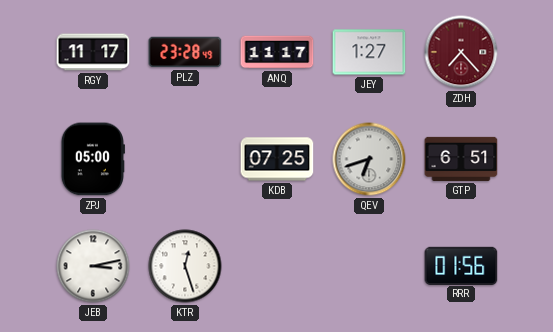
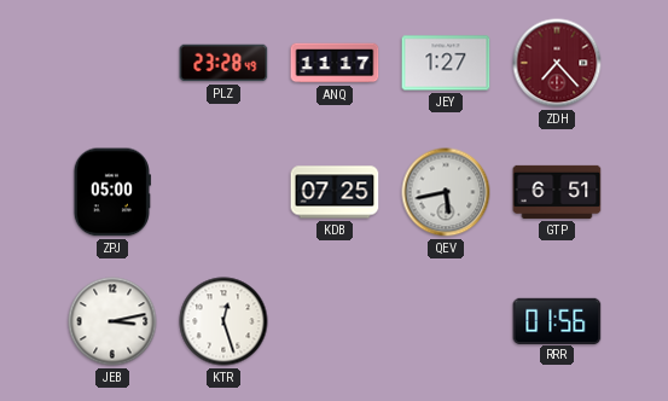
RGY: 11:17 -> none
QEV: 6:42 -> 5:43
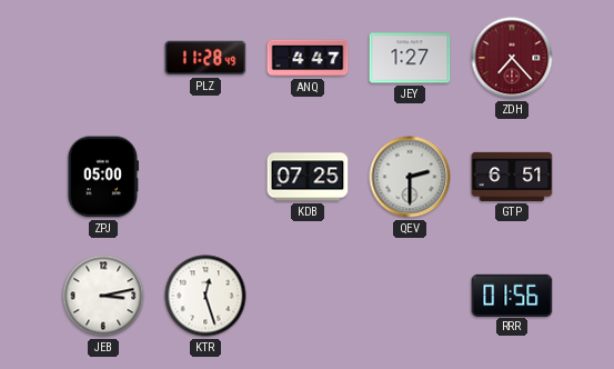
PLZ: 23:28 -> 11:28
ANQ: 11:17 -> 4:47
QEV: 5:43 -> 2:30
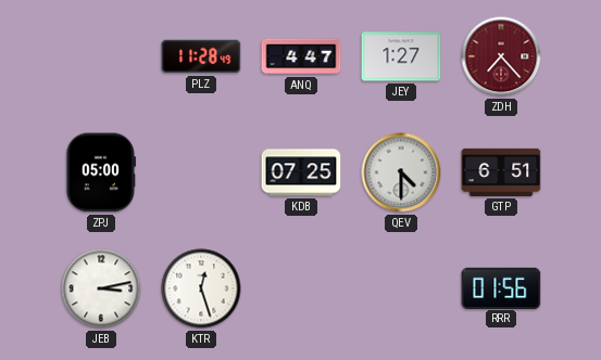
QEV: 2:30 -> 4:30
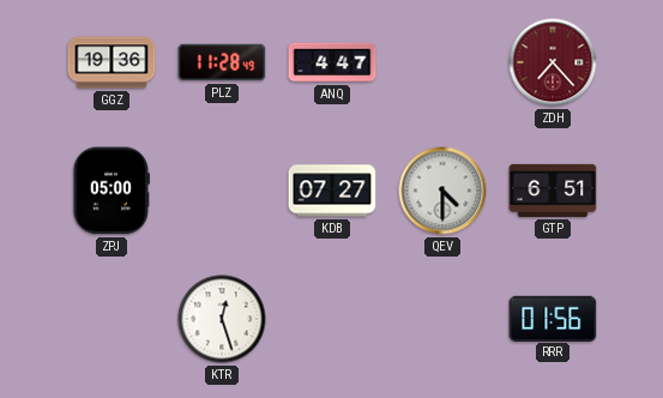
GGZ: none -> 19:36
JEY: 1:27 -> none
KDB: 07:25 -> 07:27
JEB: 3:13 -> none
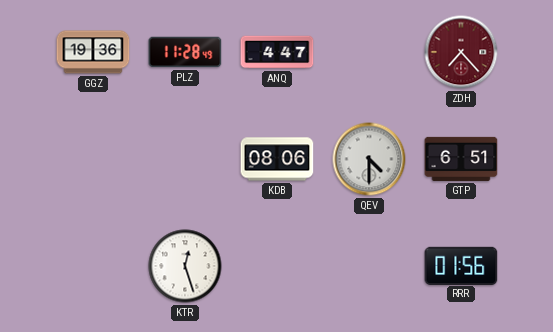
ZPJ: 05:00 -> none
KDB: 07:27 -> 08:06
